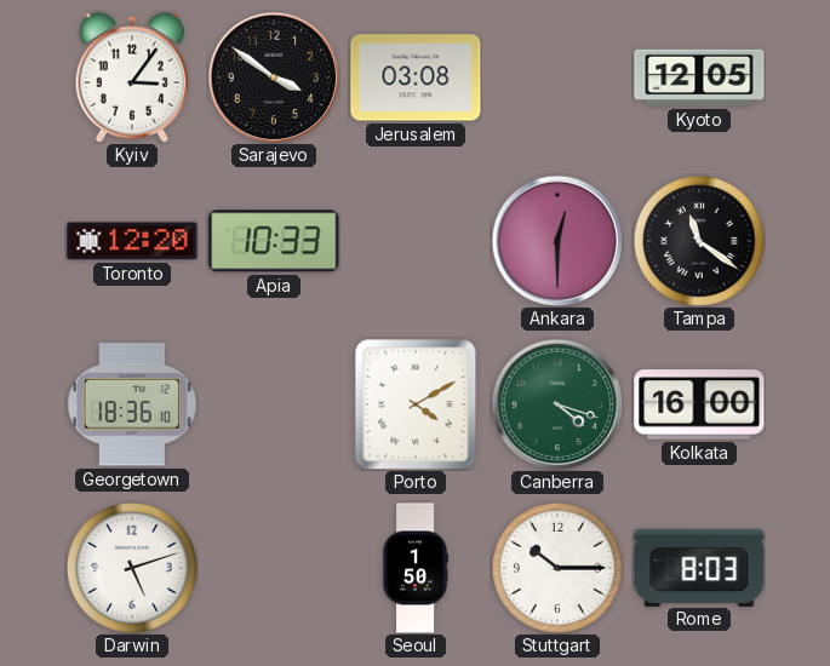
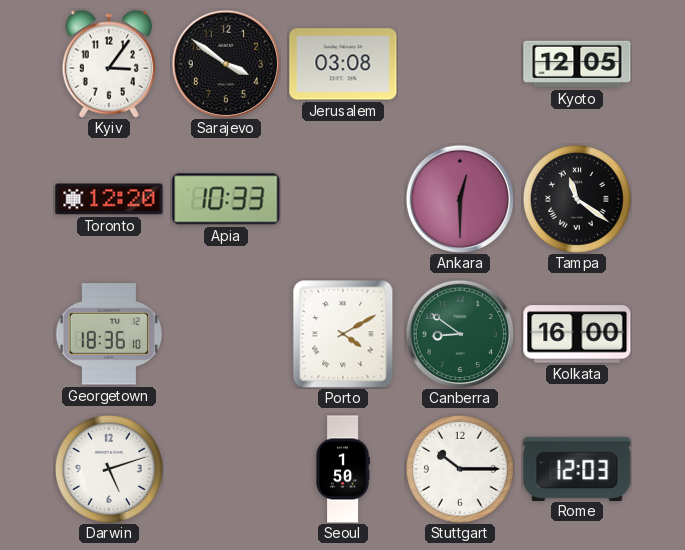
Canberra: 4:18 -> 8:51
Rome: 8:03 -> 12:03
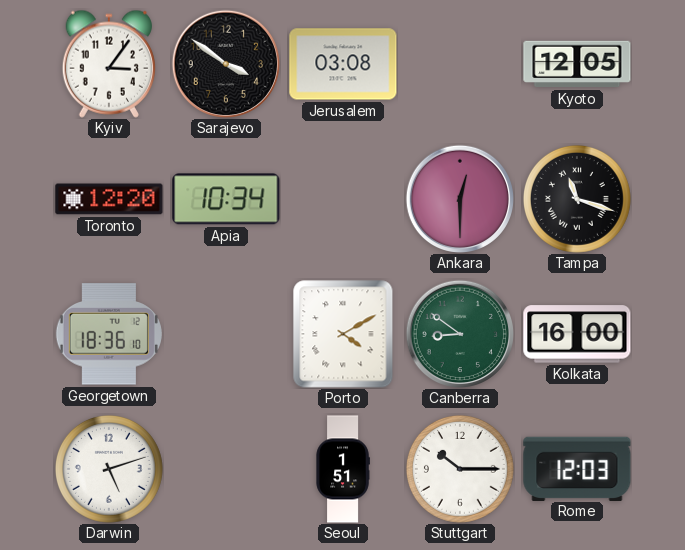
Apia: 10:33 -> 10:34
Tampa: 11:21 -> 11:18
Seoul: 1:50 -> 1:51
